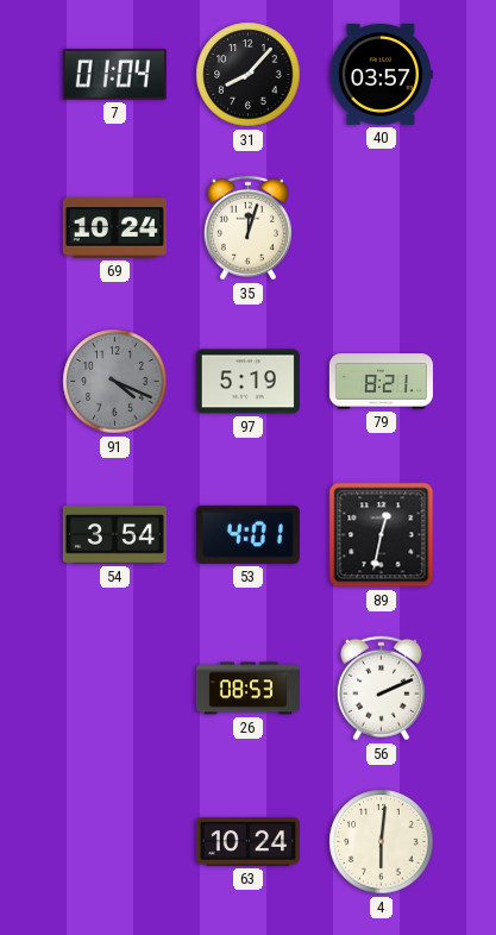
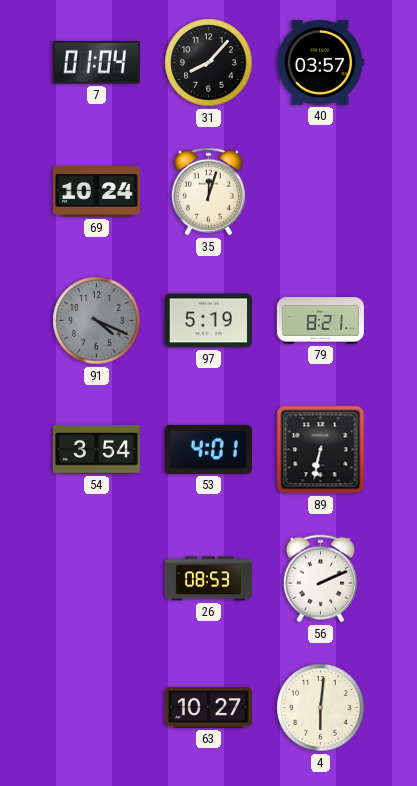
89: 12:32 -> 6:32
63: 10:24 -> 10:27
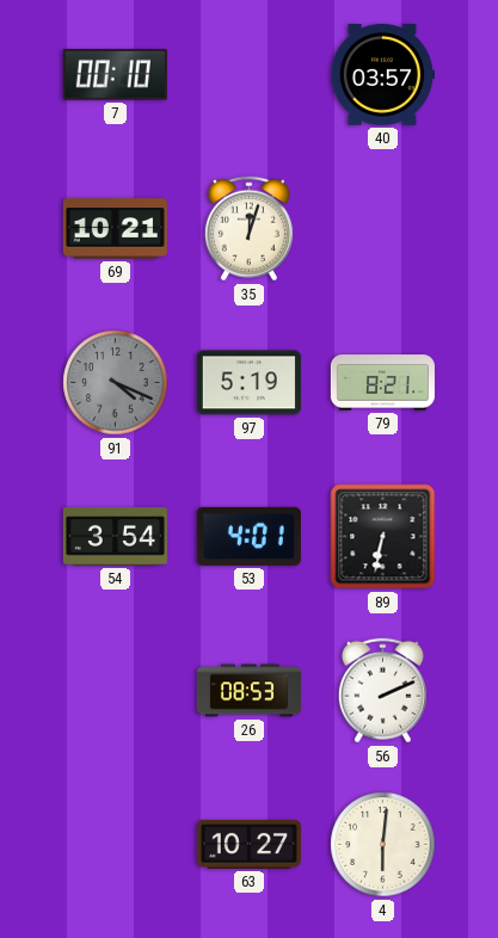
7: 01:04 -> 00:10
31: 8:07 -> none
69: 10:24 -> 10:21
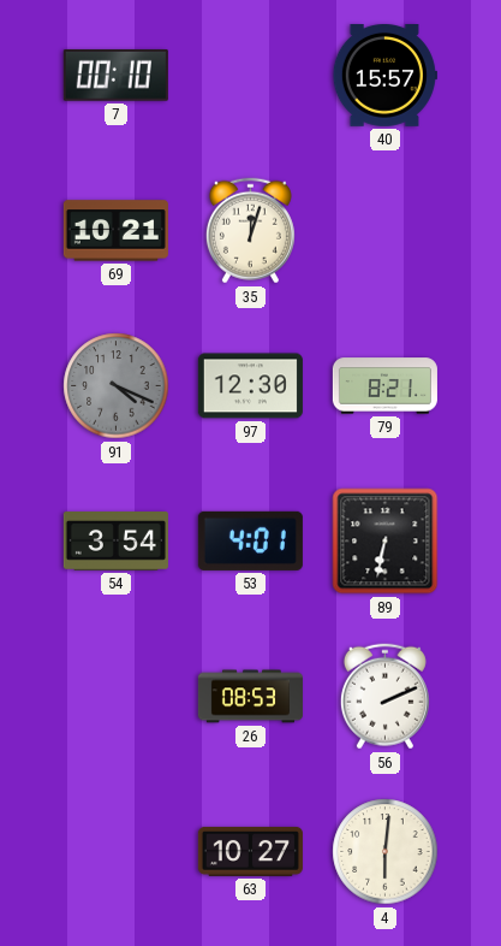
40: 03:57 -> 15:57
97: 5:19 -> 12:30
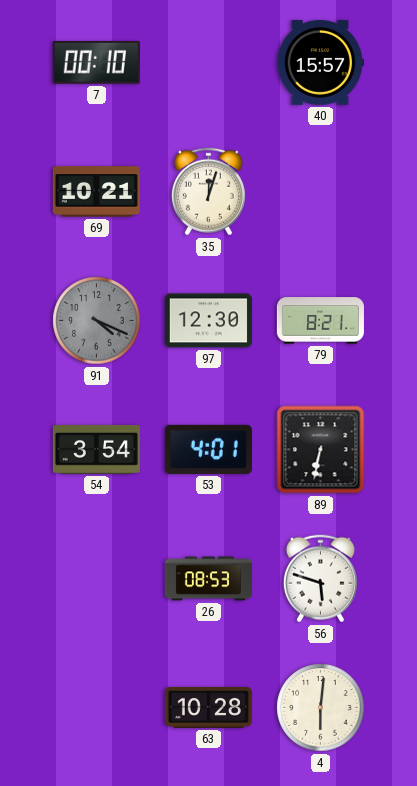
56: 2:11 -> 5:48
63: 10:27 -> 10:28
